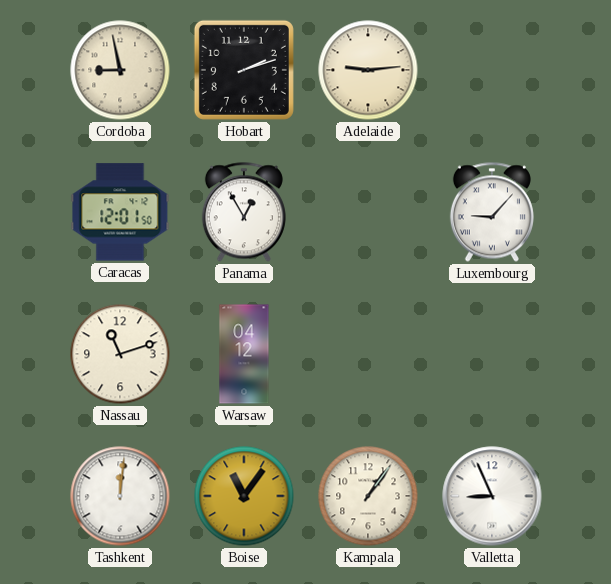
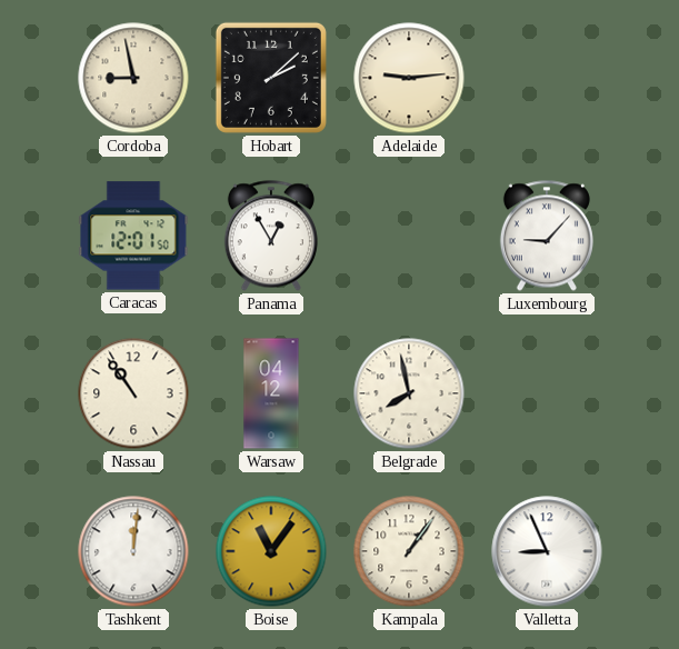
Hobart: 2:12 -> 2:08
Nassau: 11:12 -> 10:54
Belgrade: none -> 7:58
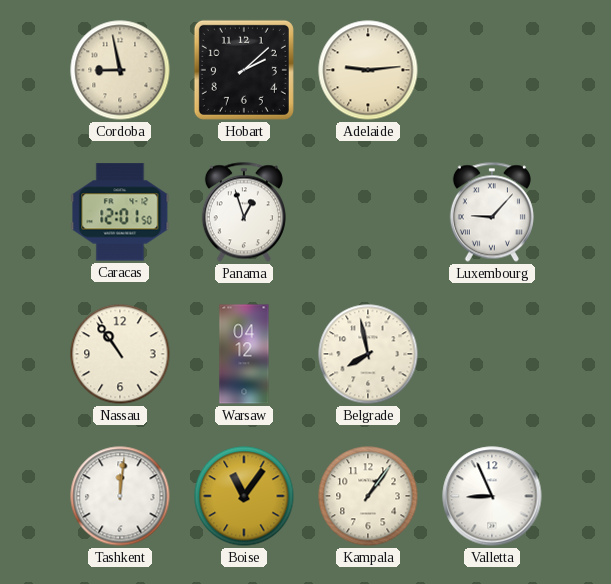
Panama: 12:55 -> 12:57
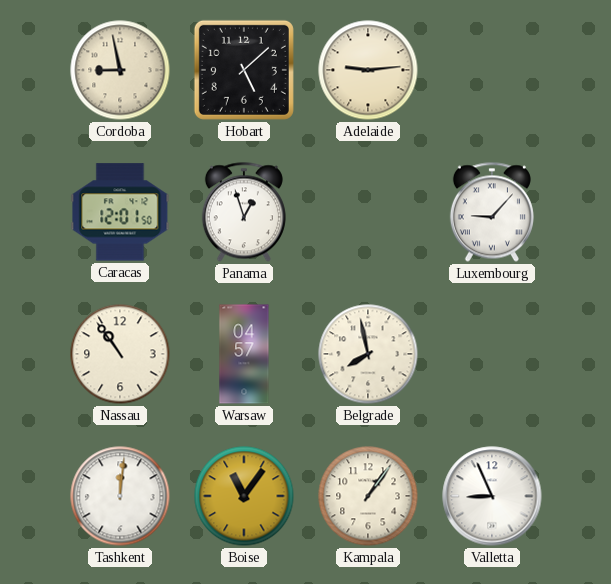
Hobart: 2:08 -> 5:08
Warsaw: 04:12 -> 04:57
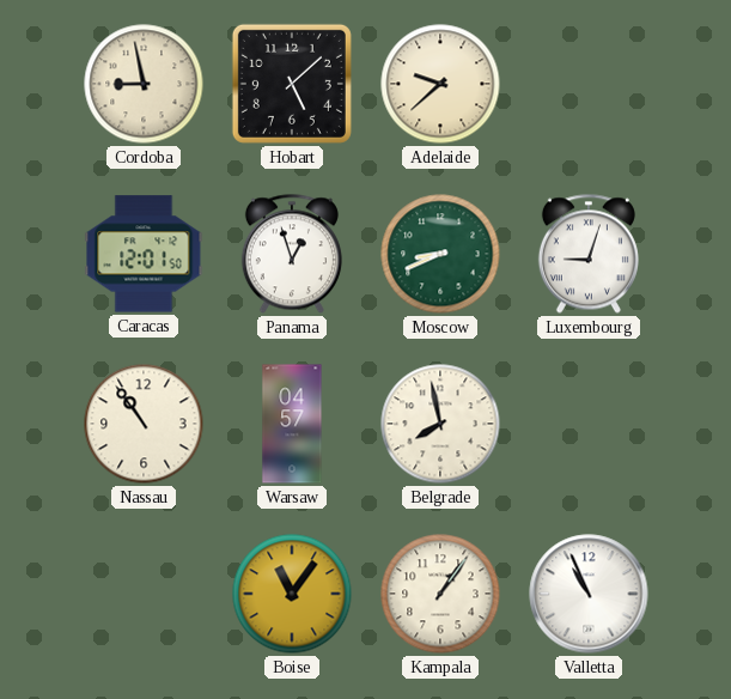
Adelaide: 9:14 -> 9:38
Moscow: none -> 8:41
Luxembourg: 9:07 -> 9:03
Tashkent: 12:01 -> none
Valletta: 8:56 -> 10:56
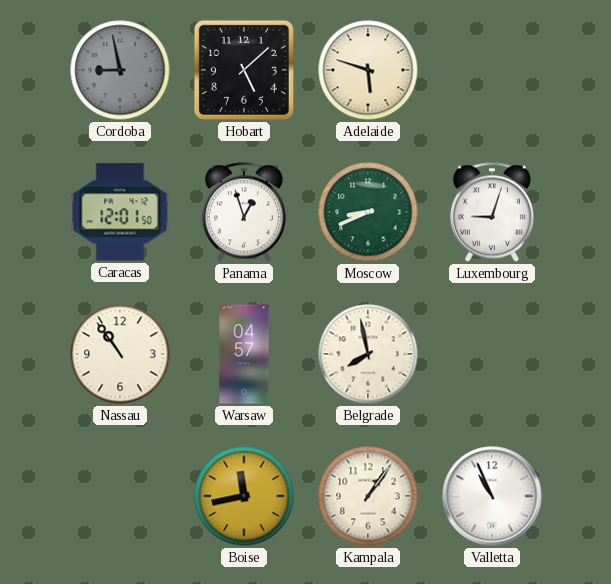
Cordoba dial: cream -> grey
Adelaide: 9:38 -> 5:48
Boise: 11:06 -> 11:43
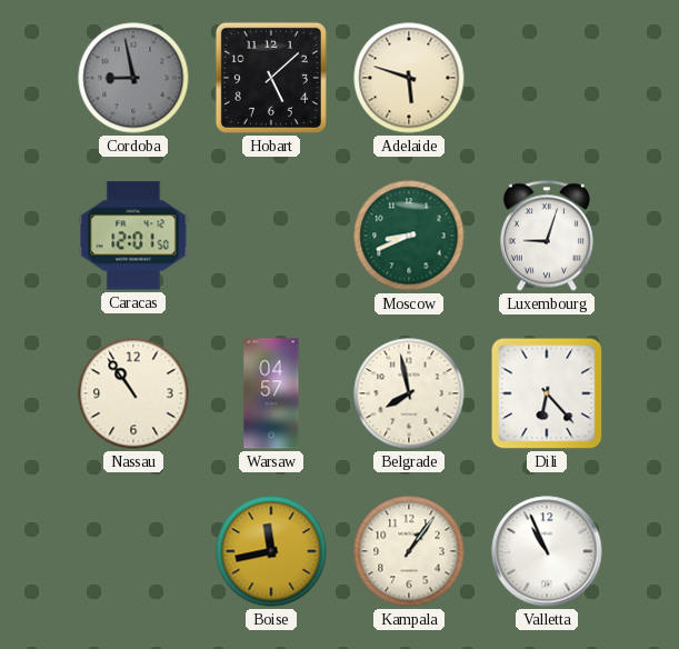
Panama: 12:57 -> none
Dili: none -> 6:23
